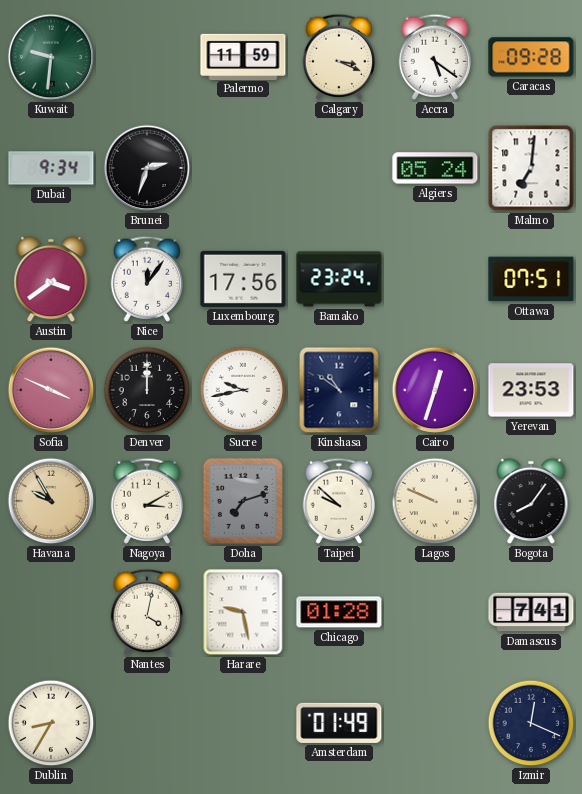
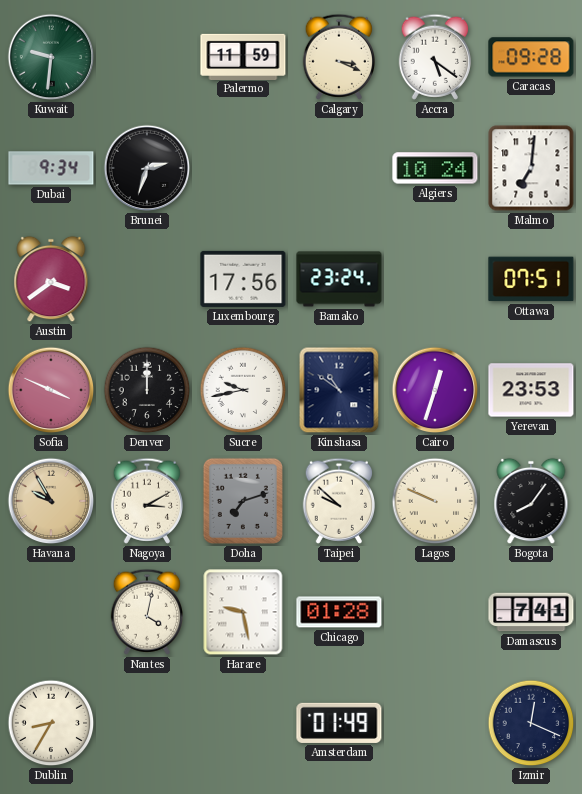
Algiers: 05:24 -> 10:24
Nice: 12:06 -> none
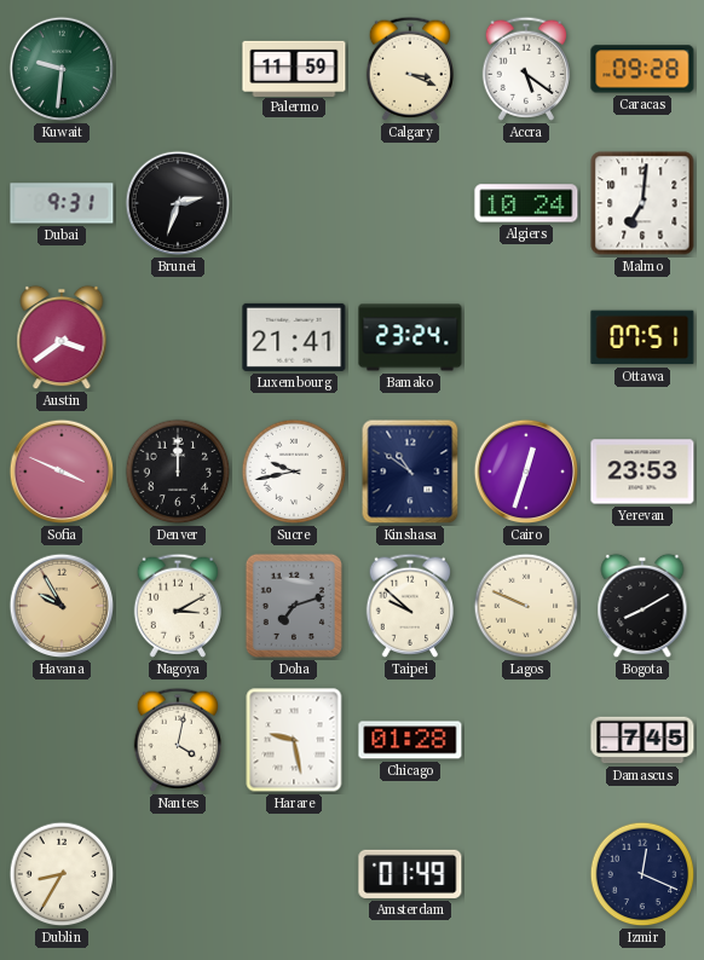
Dubai: 9:34 -> 9:31
Luxembourg: 17:56 -> 21:41
Bogota: 8:06 -> 8:10
Damascus: 7:41 -> 7:45
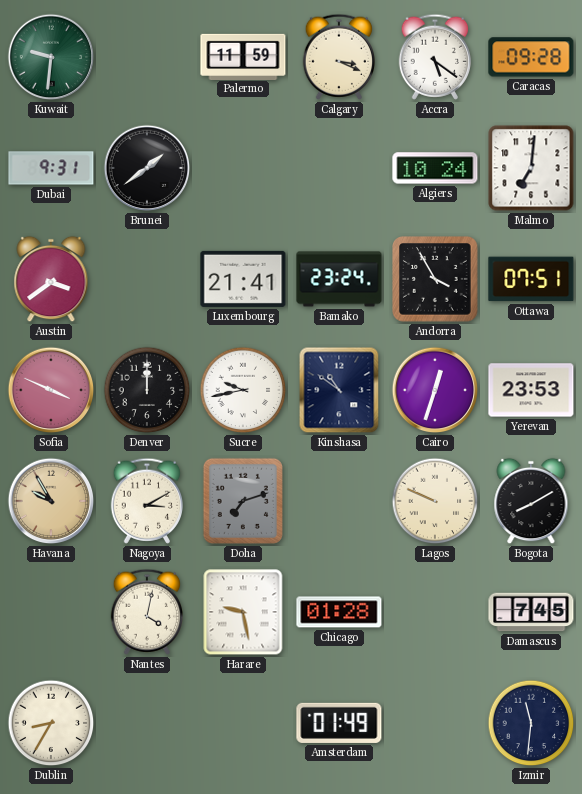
Brunei: 2:33 -> 1:39
Andorra: none -> 3:55
Taipei: 9:52 -> none
Izmir: 12:19 -> 11:31
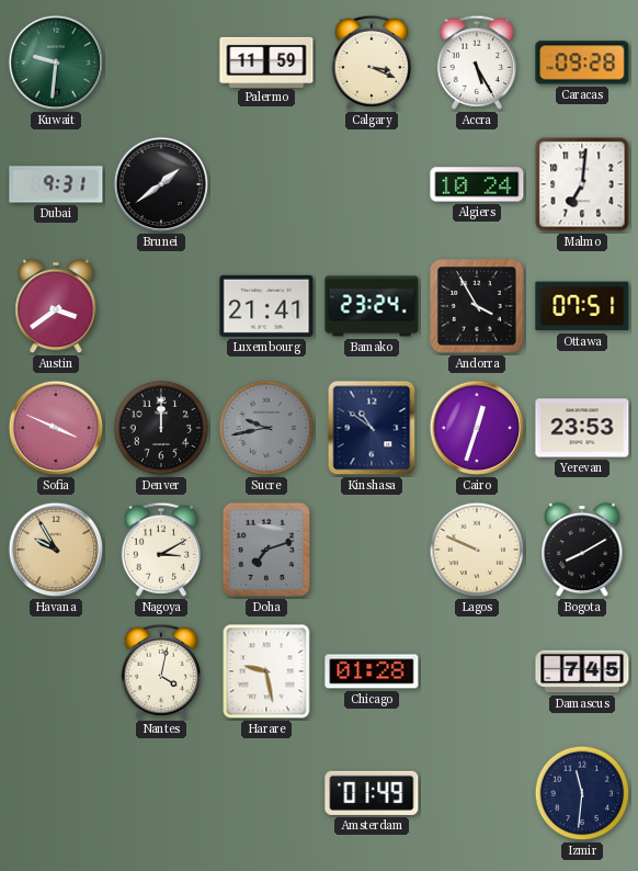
Accra: 5:21 -> 5:25
Sucre dial: white -> grey
Dublin: 8:35 -> none
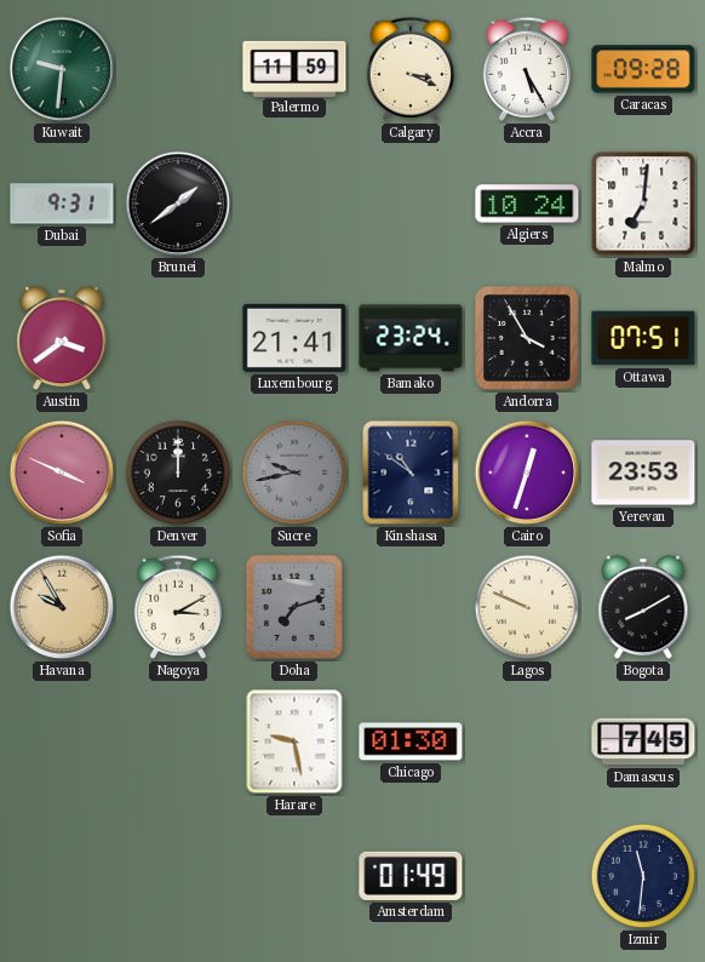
Nantes: 4:02 -> none
Chicago: 01:28 -> 01:30
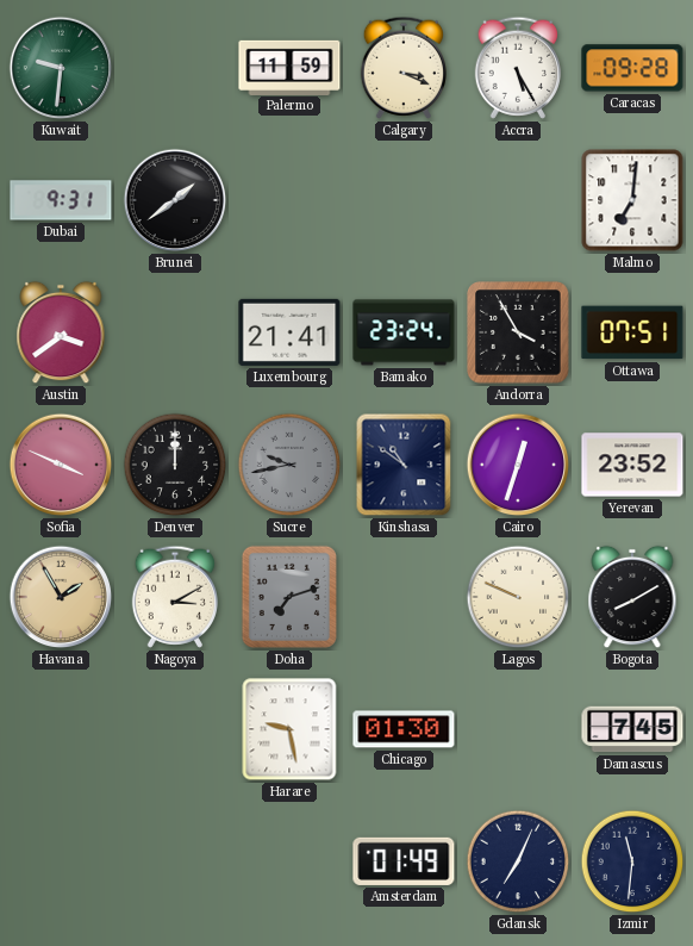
Algiers: 10:24 -> none
Yerevan: 23:53 -> 23:52
Havana: 9:55 -> 1:55
Gdansk: none -> 7:04
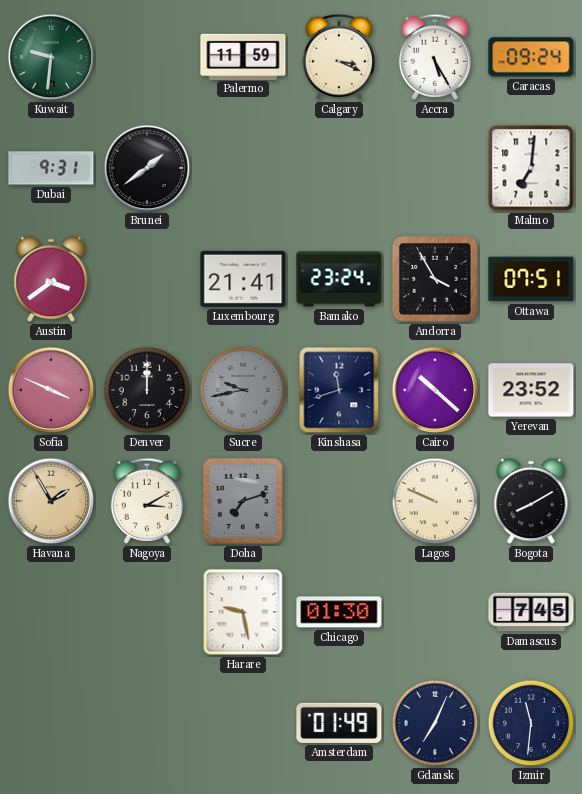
Caracas: 09:28 -> 09:24
Kinshasa: 10:51 -> 11:42
Cairo: 12:33 -> 10:22
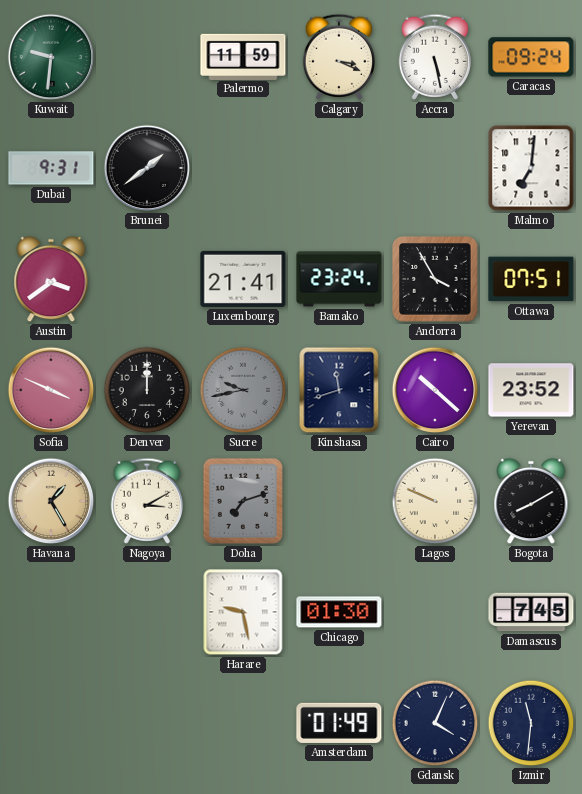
Accra: 5:25 -> 5:28
Havana: 1:55 -> 1:25
Gdansk: 7:04 -> 4:04
